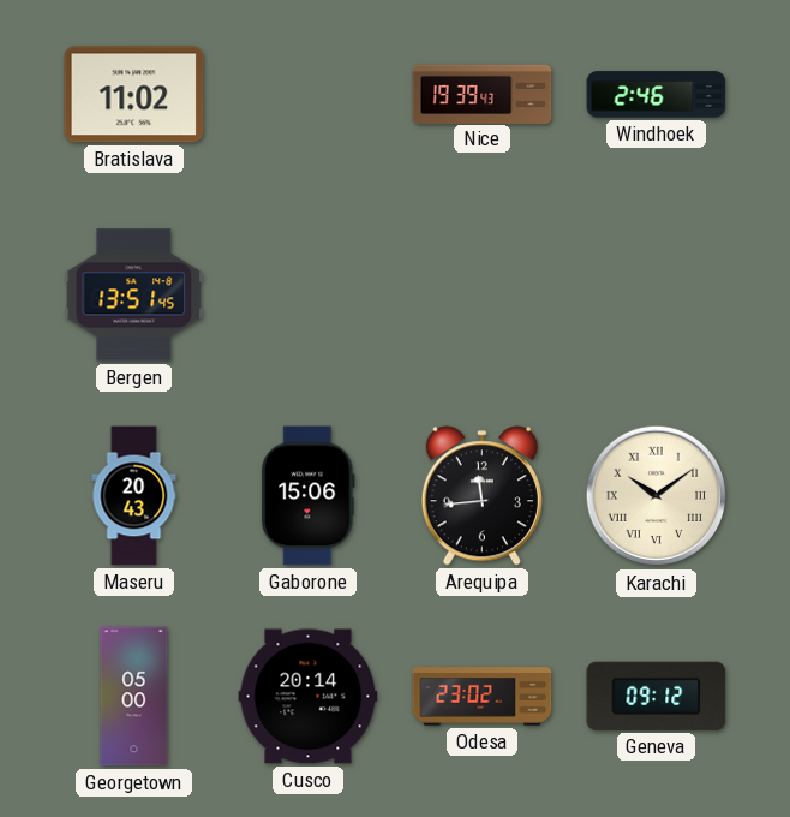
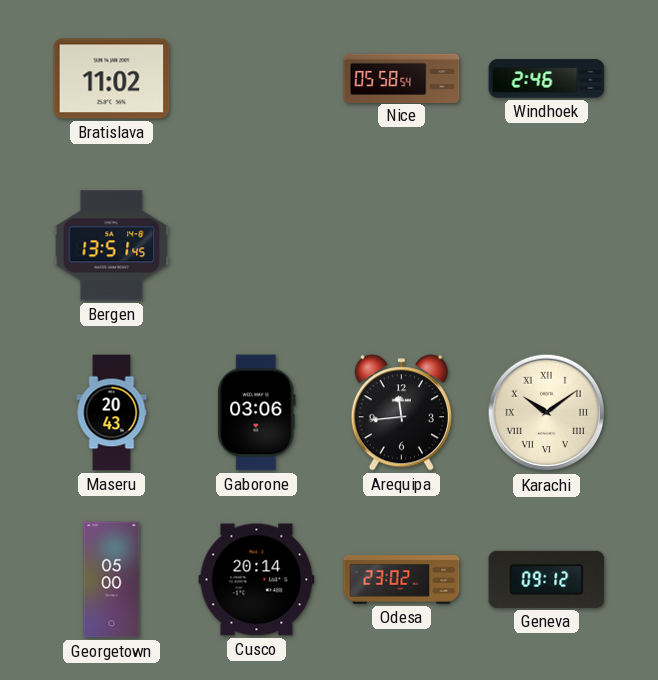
Nice: 19:39 -> 05:58
Gaborone: 15:06 -> 03:06
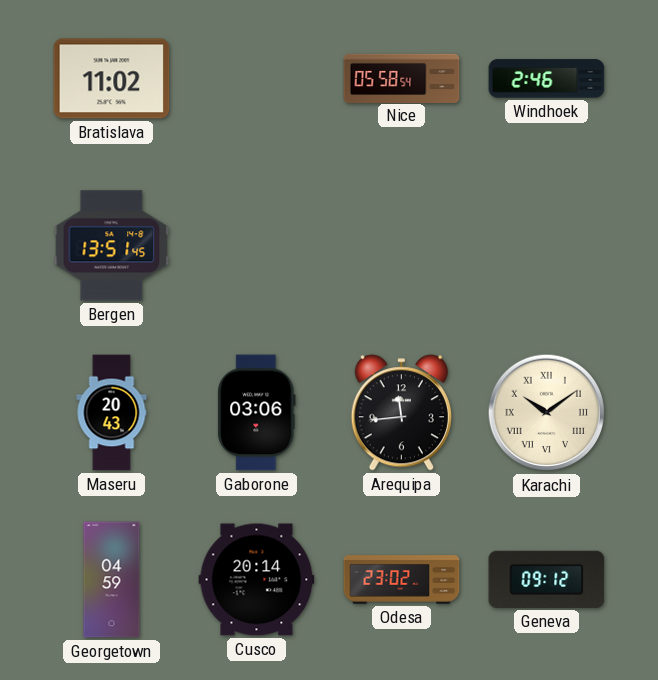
Georgetown: 05:00 -> 04:59
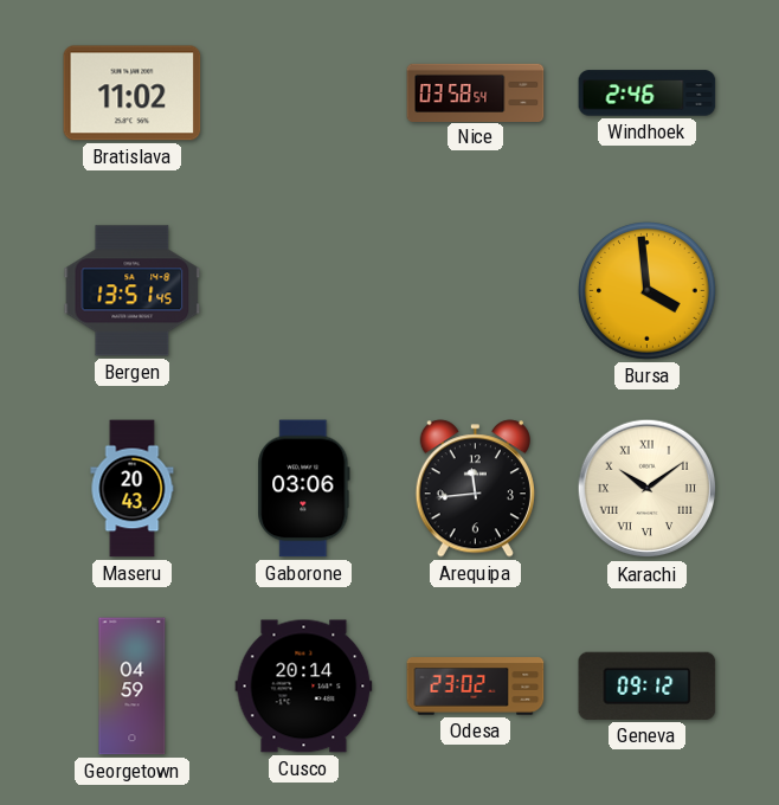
Nice: 05:58 -> 03:58
Bursa: none -> 3:59
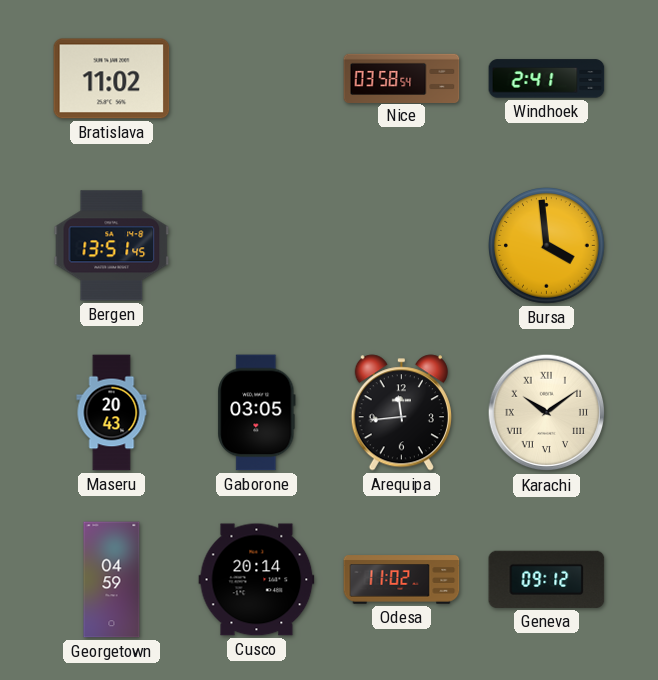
Windhoek: 2:46 -> 2:41
Gaborone: 03:06 -> 03:05
Odesa: 23:02 -> 11:02
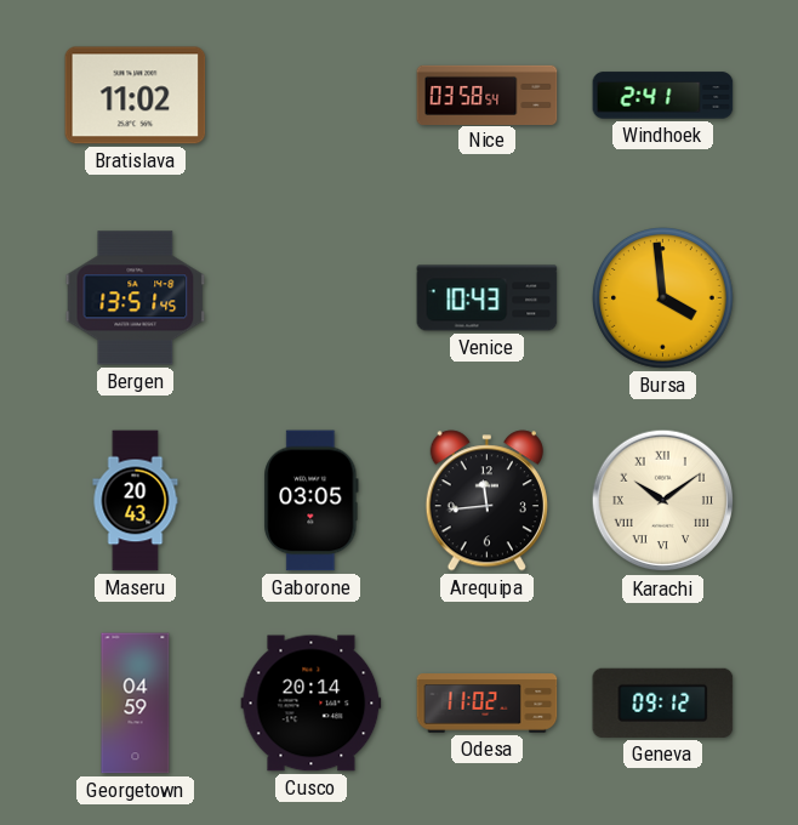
Venice: none -> 10:43
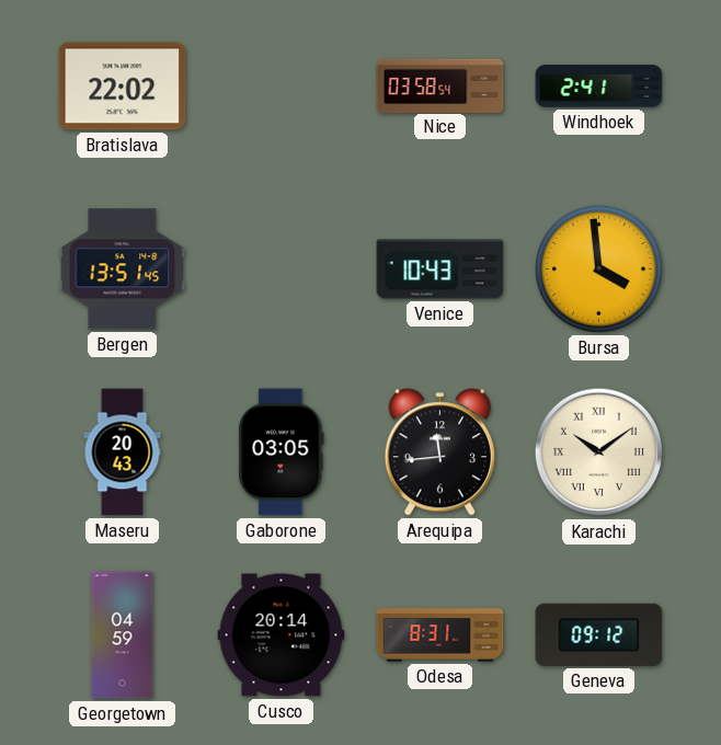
Bratislava: 11:02 -> 22:02
Odesa: 11:02 -> 8:31
